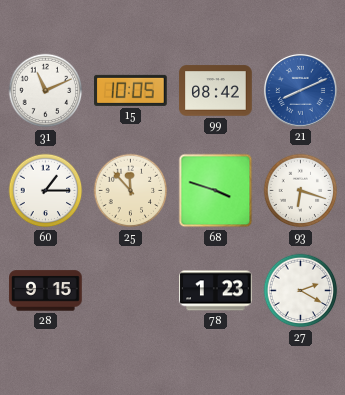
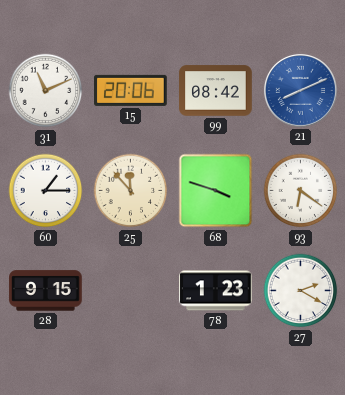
15: 10:05 -> 20:06
93: 6:18 -> 6:21
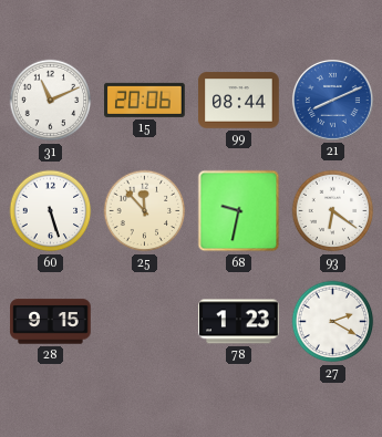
99: 08:42 -> 08:44
60: 1:15 -> 5:27
68: 3:48 -> 9:32
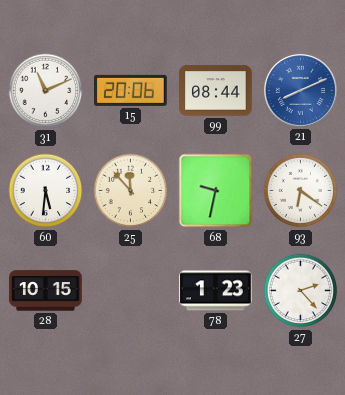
60: 5:27 -> 5:31
28: 9:15 -> 10:15
27: 2:20 -> 2:23
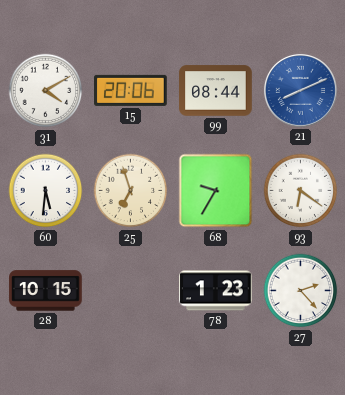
31: 11:11 -> 4:10
25: 11:53 -> 6:57
68: 9:32 -> 9:35
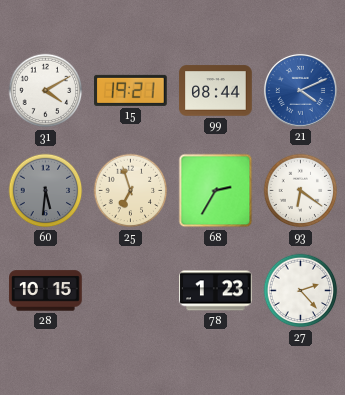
15: 20:06 -> 19:21
21: 8:11 -> 4:11
60 dial: white -> grey
68: 9:35 -> 2:35
